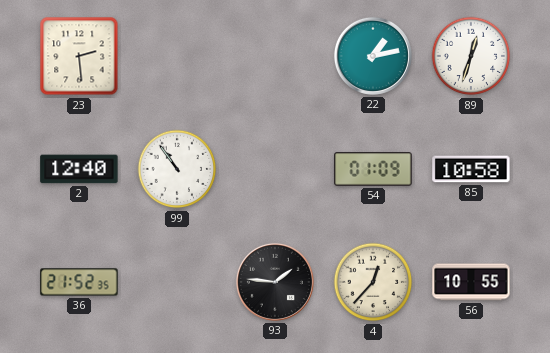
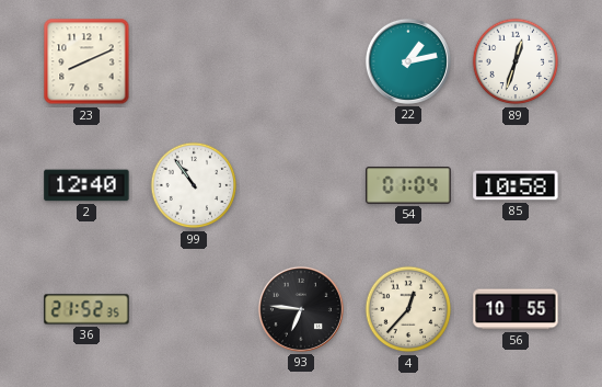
23: 2:29 -> 8:11
54: 01:09 -> 01:04
93: 1:46 -> 6:46
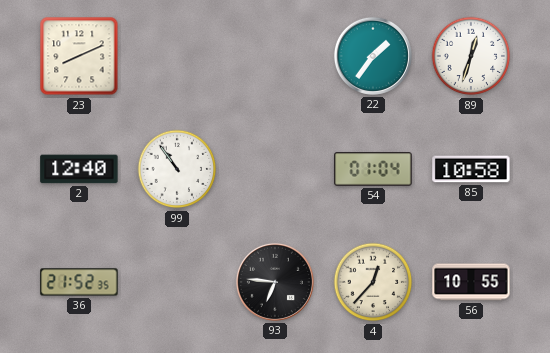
22: 1:13 -> 1:36
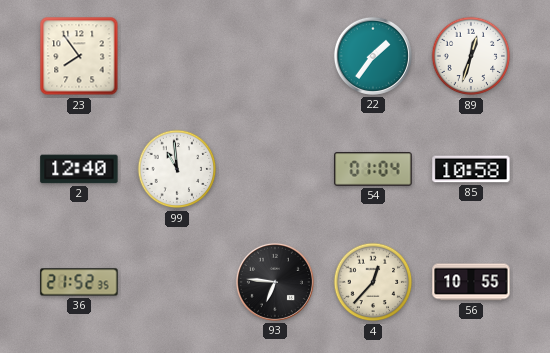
23: 8:11 -> 7:54
99: 10:54 -> 10:59
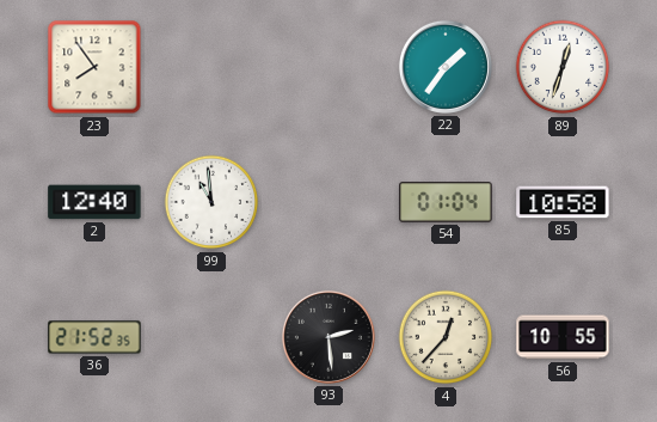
93: 6:46 -> 2:29
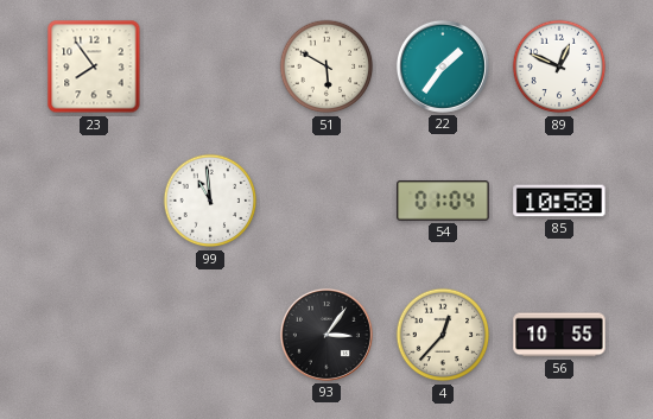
51: none -> 5:50
89: 12:33 -> 12:49
2: 12:40 -> none
36: 21:52 -> none
93: 2:29 -> 3:06
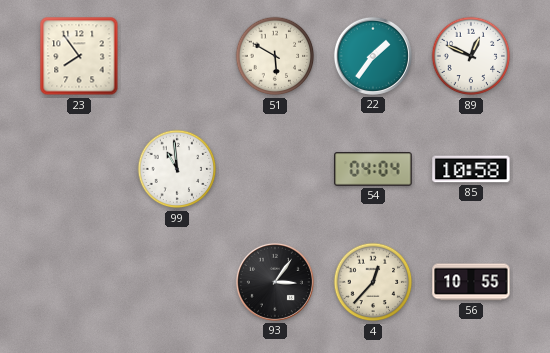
54: 01:04 -> 04:04
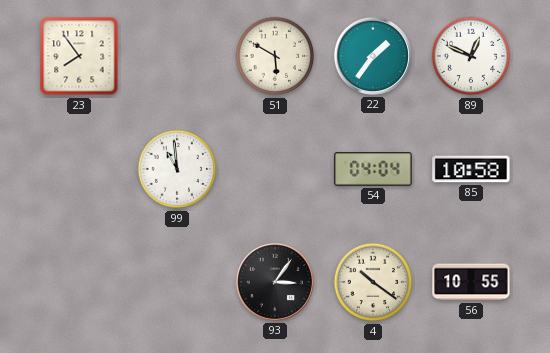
4: 12:37 -> 10:21
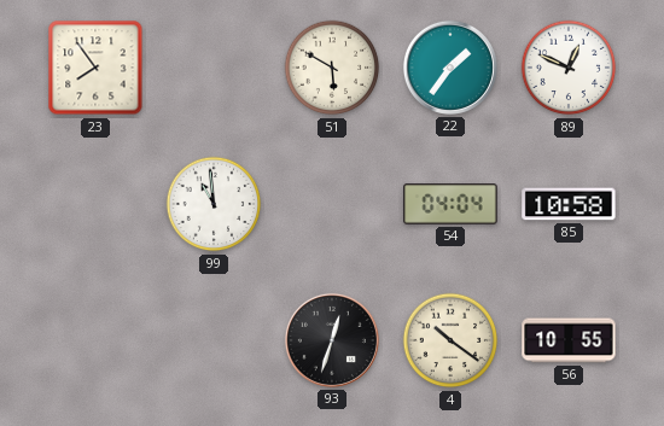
93: 3:06 -> 12:33
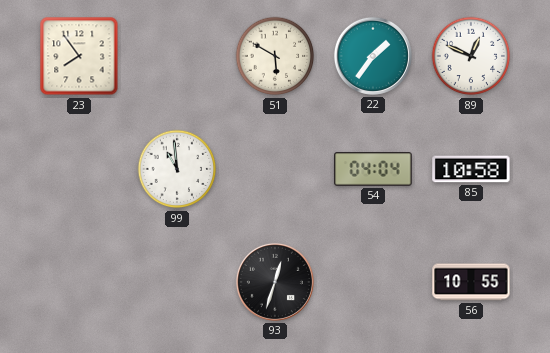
4: 10:21 -> none
